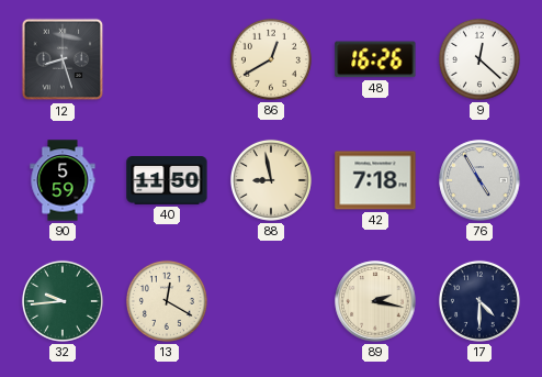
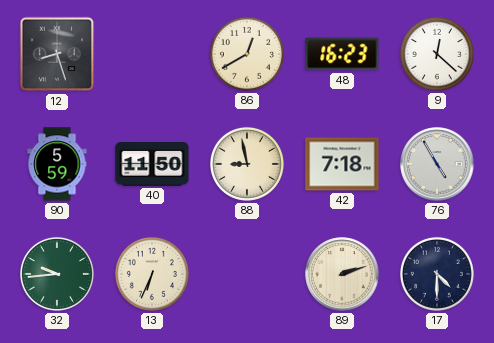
48: 16:26 -> 16:23
13: 12:20 -> 6:34
89: 2:17 -> 2:12
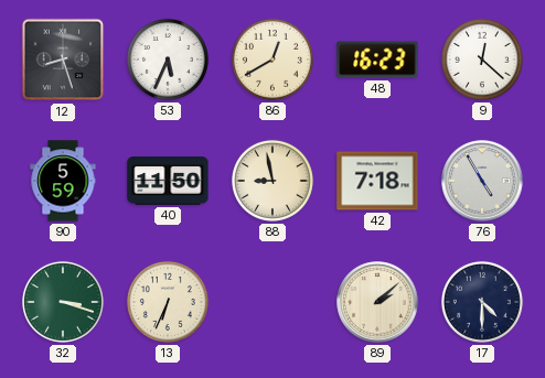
53: none -> 5:34
32: 9:44 -> 3:18
89: 2:12 -> 2:08
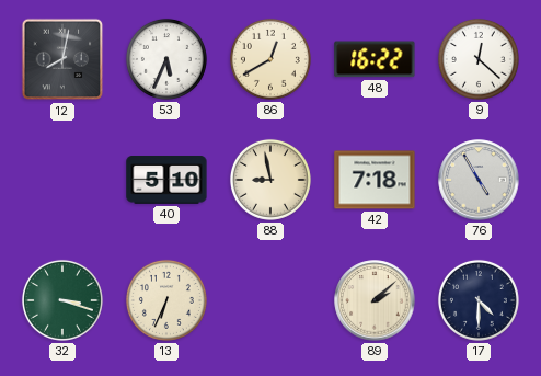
12: 8:27 -> 8:02
48: 16:23 -> 16:22
90: 5:59 -> none
40: 11:50 -> 5:10
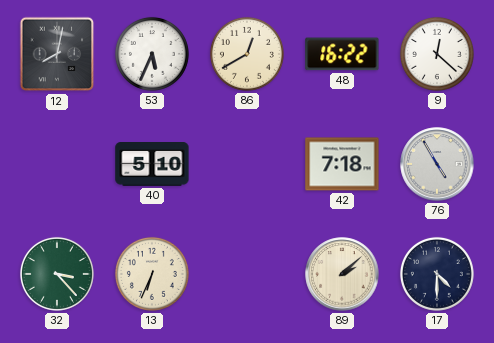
88: 8:58 -> none
32: 3:18 -> 3:23
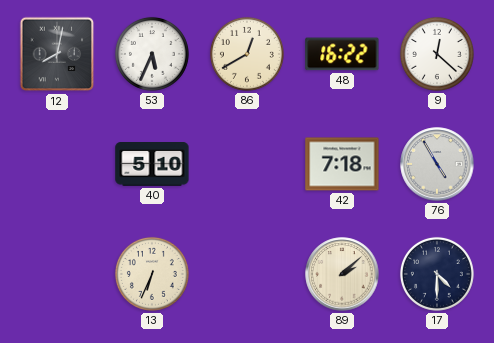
32: 3:23 -> none
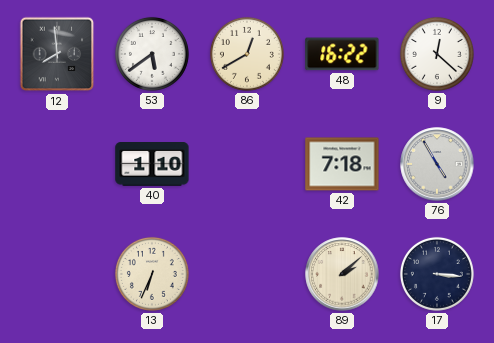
12: 8:02 -> 7:59
53: 5:34 -> 5:39
40: 5:10 -> 1:10
17: 4:30 -> 3:16
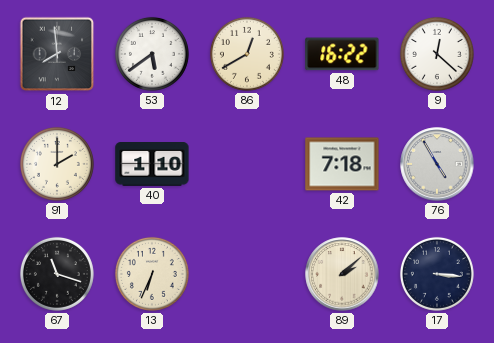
91: none -> 2:00
67: none -> 11:18
